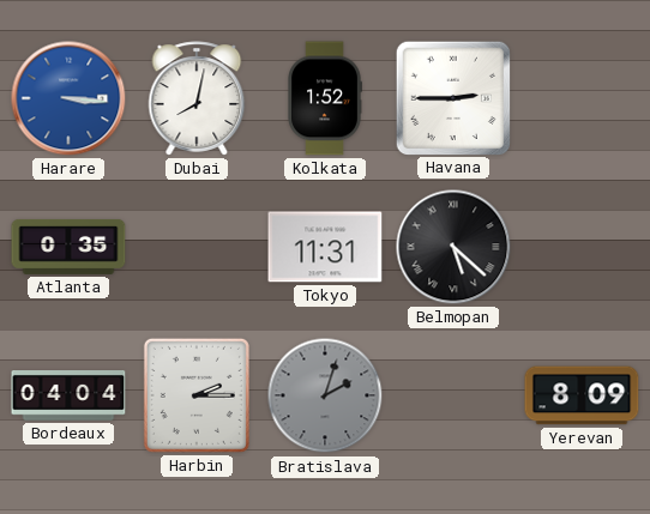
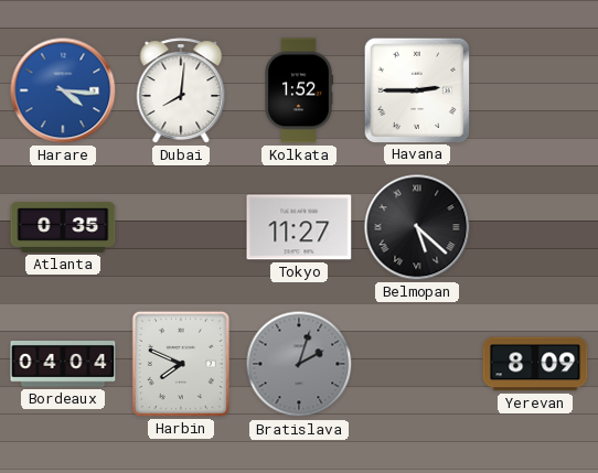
Harare: 3:16 -> 4:16
Dubai: 8:02 -> 8:01
Tokyo: 11:31 -> 11:27
Harbin: 2:15 -> 7:49
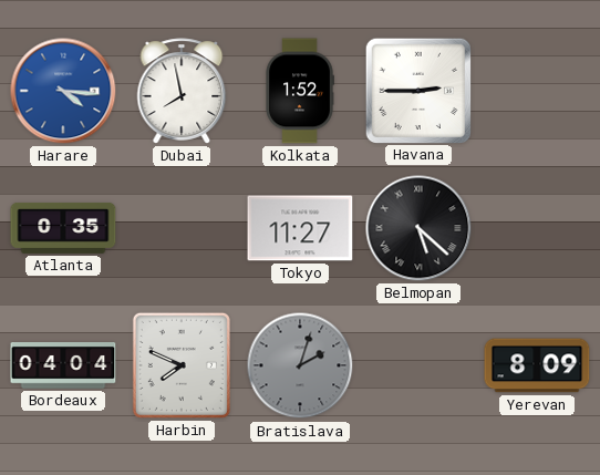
Dubai: 8:01 -> 7:58
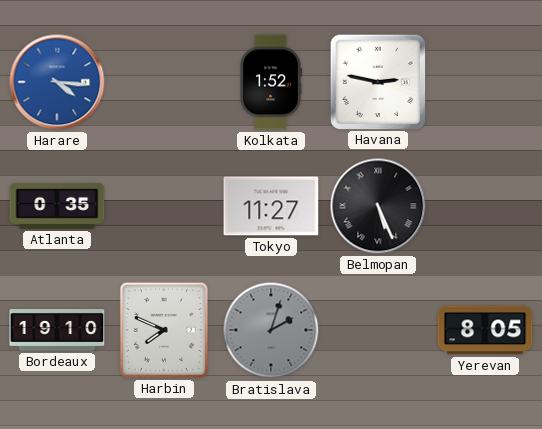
Dubai: 7:58 -> none
Havana: 2:45 -> 2:47
Belmopan: 5:22 -> 5:26
Bordeaux: 04:04 -> 19:10
Yerevan: 8:09 -> 8:05
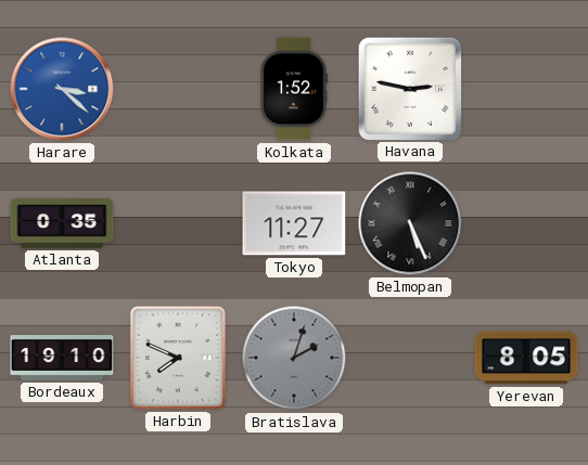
Harare: 4:16 -> 3:22
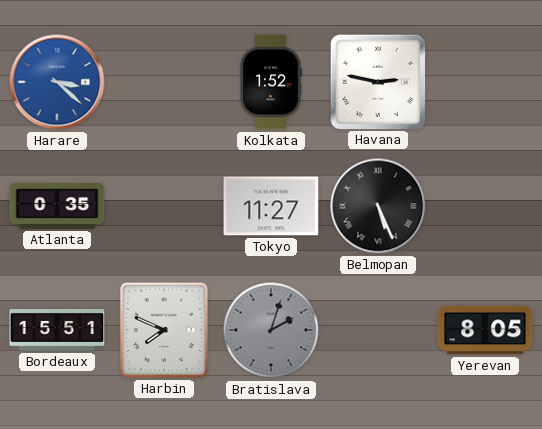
Bordeaux: 19:10 -> 15:51
